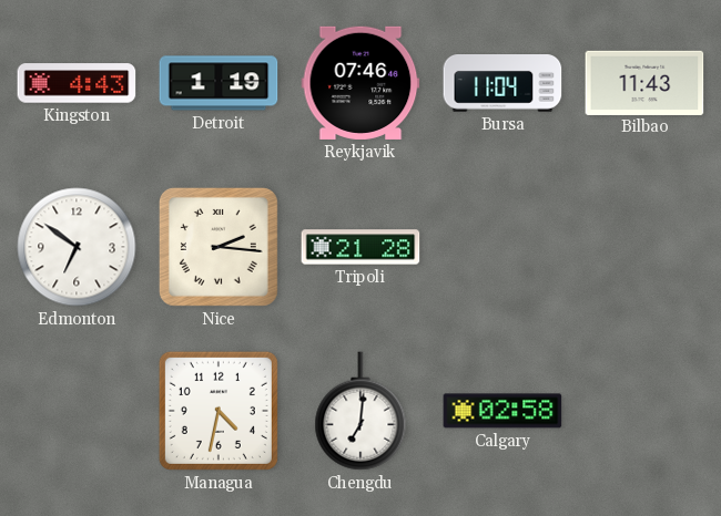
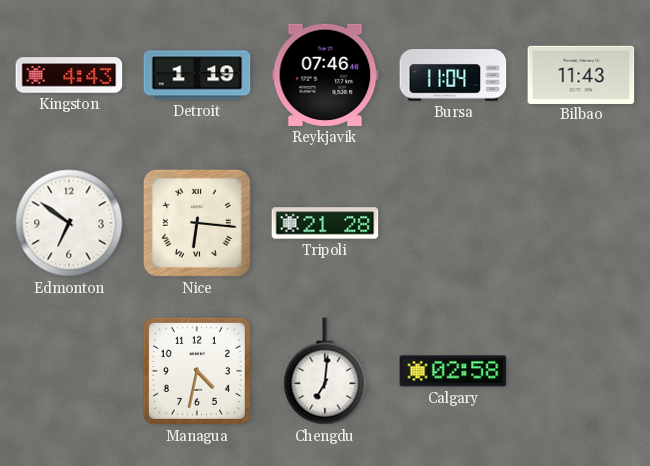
Nice: 2:16 -> 6:16
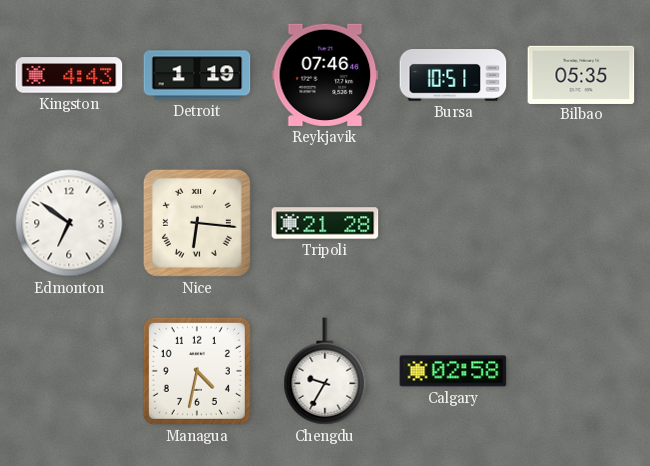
Bursa: 11:04 -> 10:51
Bilbao: 11:43 -> 05:35
Chengdu: 7:01 -> 9:35
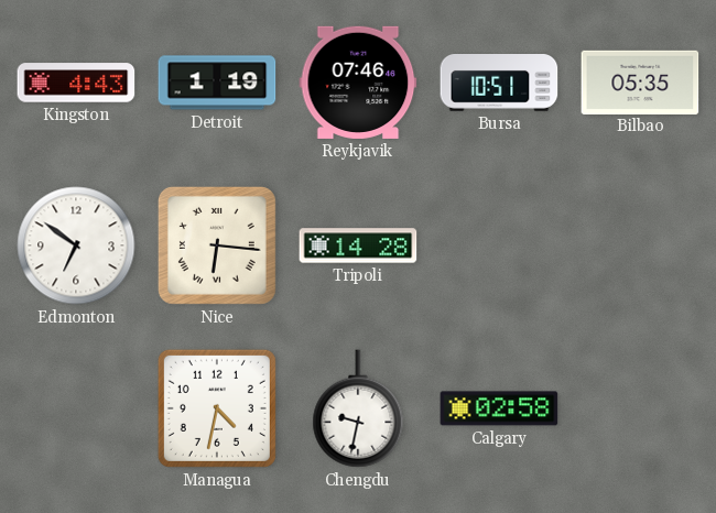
Tripoli: 21:28 -> 14:28
Chengdu: 9:35 -> 9:32
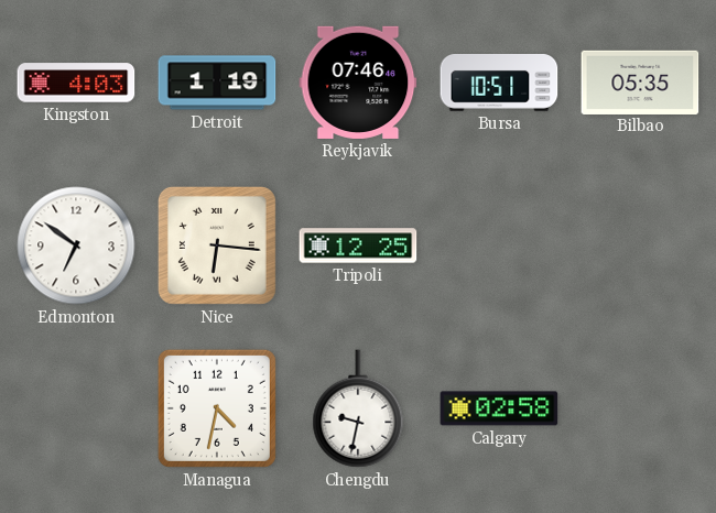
Kingston: 4:43 -> 4:03
Tripoli: 14:28 -> 12:25
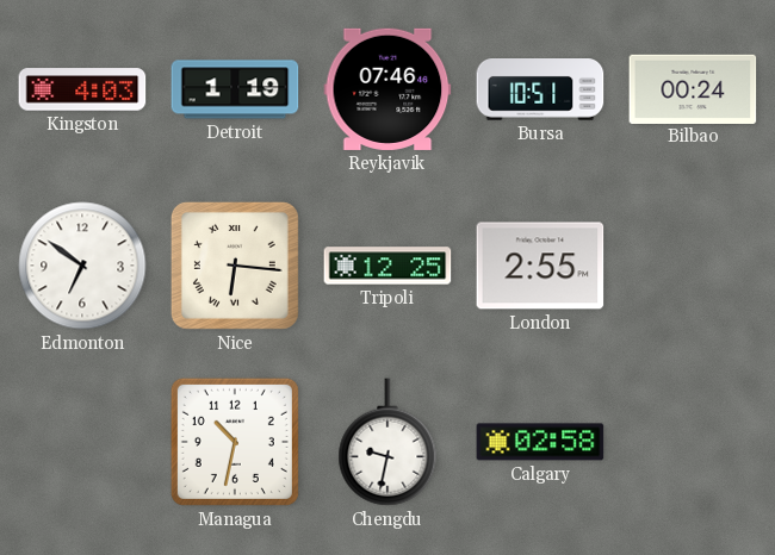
Bilbao: 05:35 -> 00:24
London: none -> 2:55
Managua: 4:32 -> 10:32
